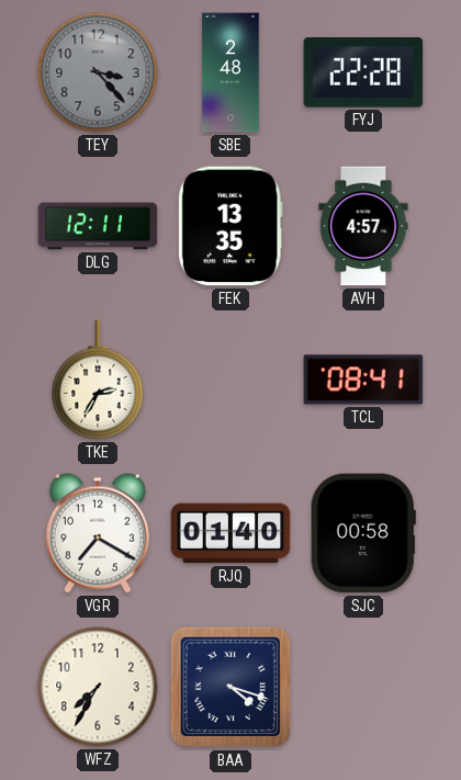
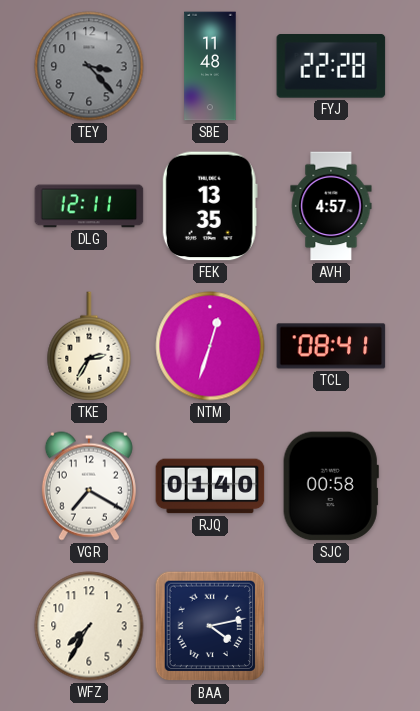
SBE: 2:48 -> 11:48
NTM: none -> 12:33
BAA: 4:18 -> 4:13
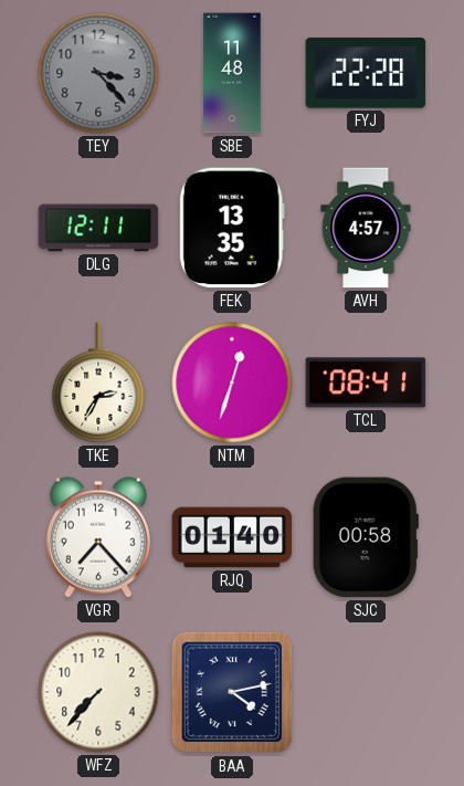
VGR: 7:20 -> 7:23
WFZ: 7:35 -> 7:37
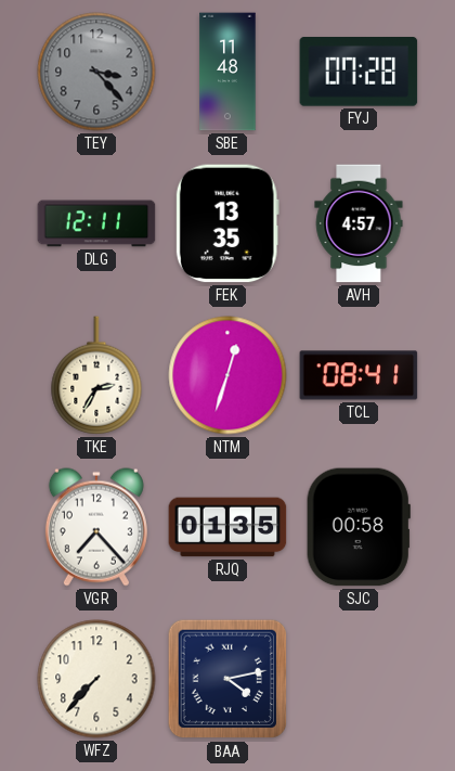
FYJ: 22:28 -> 07:28
RJQ: 01:40 -> 01:35
